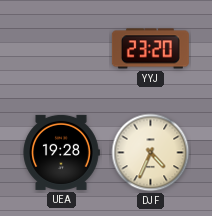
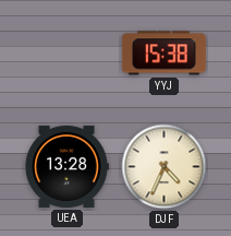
YYJ: 23:20 -> 15:38
UEA: 19:28 -> 13:28
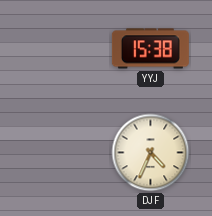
UEA: 13:28 -> none
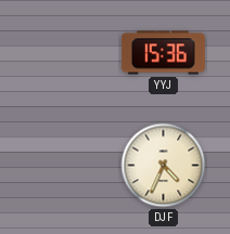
YYJ: 15:38 -> 15:36
